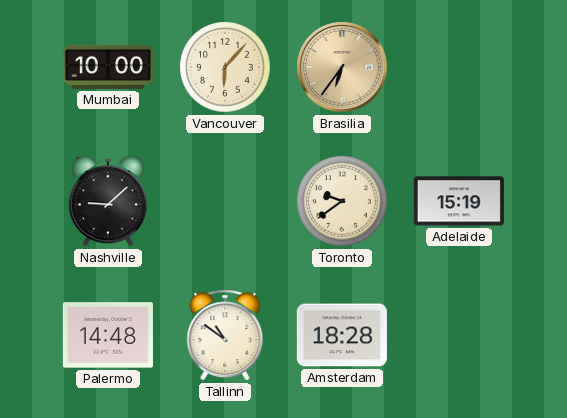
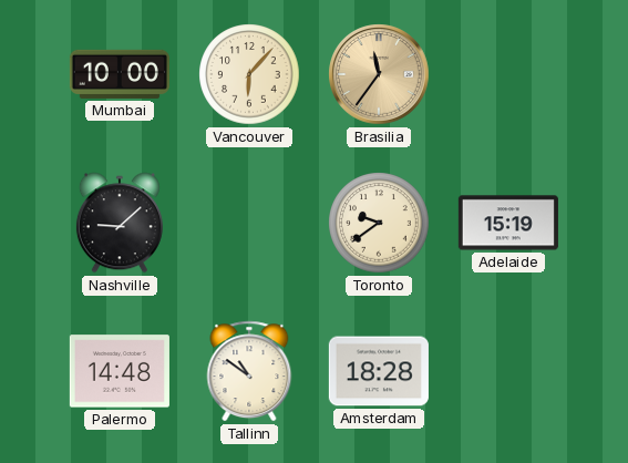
Brasilia: 6:36 -> 11:36
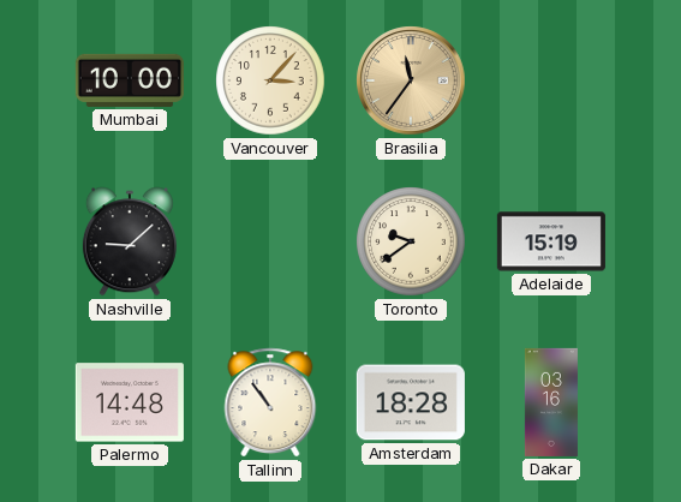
Vancouver: 6:07 -> 3:07
Tallinn: 10:51 -> 10:54
Dakar: none -> 03:16
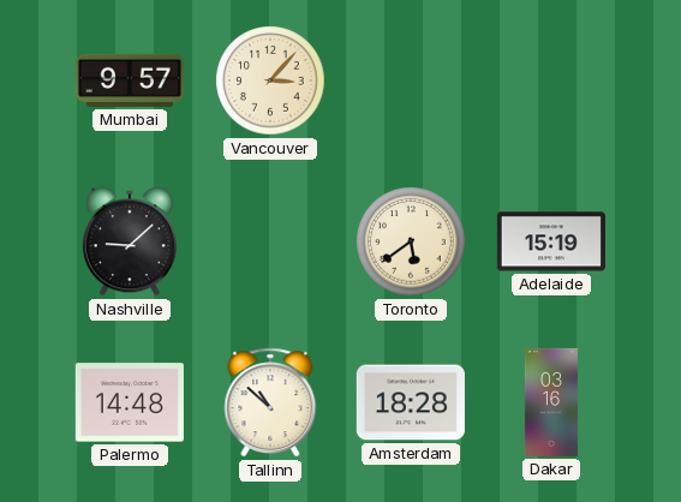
Mumbai: 10:00 -> 9:57
Brasilia: 11:36 -> none
Toronto: 9:39 -> 5:39
Tallinn: 10:54 -> 10:52
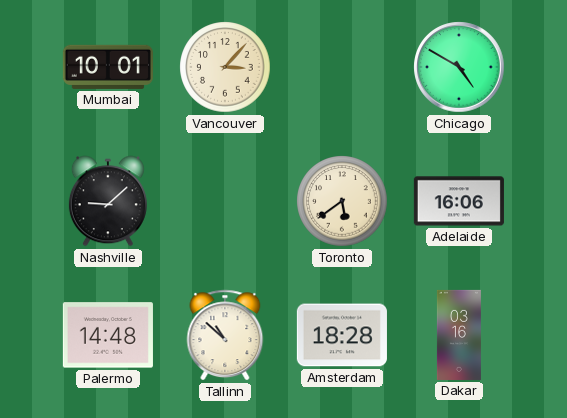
Mumbai: 9:57 -> 10:01
Chicago: none -> 4:50
Adelaide: 15:19 -> 16:06
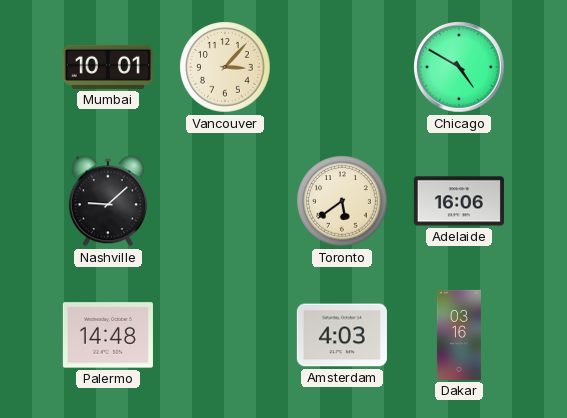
Tallinn: 10:52 -> none
Amsterdam: 18:28 -> 4:03
